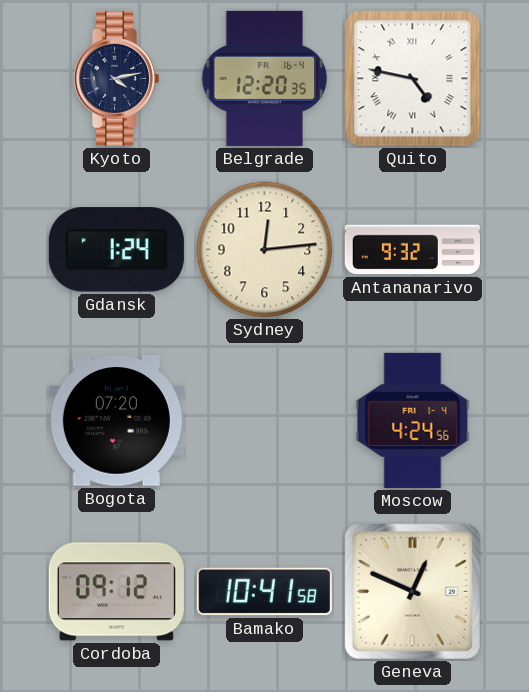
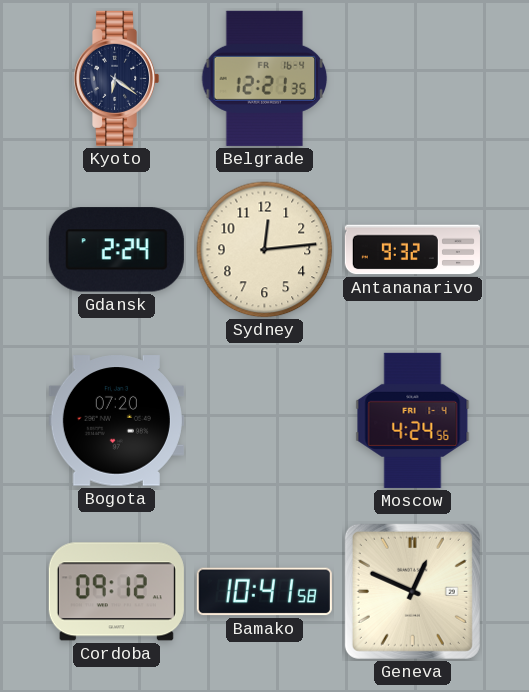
Kyoto: 4:13 -> 6:21
Belgrade: 12:20 -> 12:21
Quito: 4:47 -> none
Gdansk: 1:24 -> 2:24
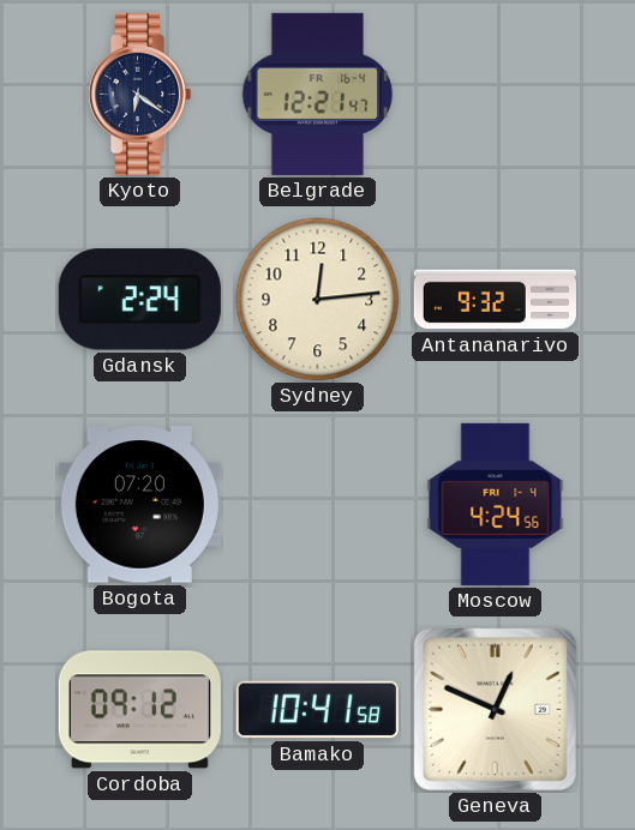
Belgrade: 12:21:35 -> 12:21:47
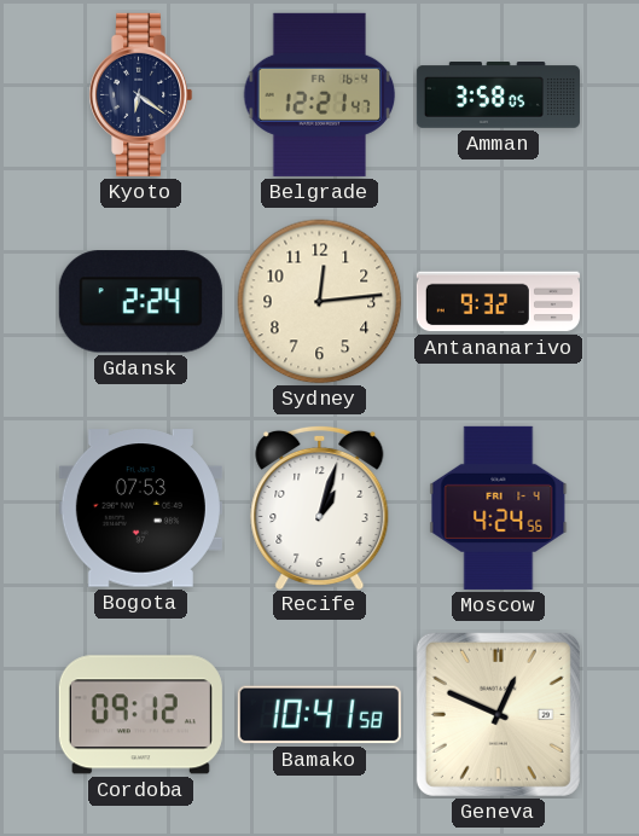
Amman: none -> 3:58
Bogota: 07:20 -> 07:53
Recife: none -> 1:03
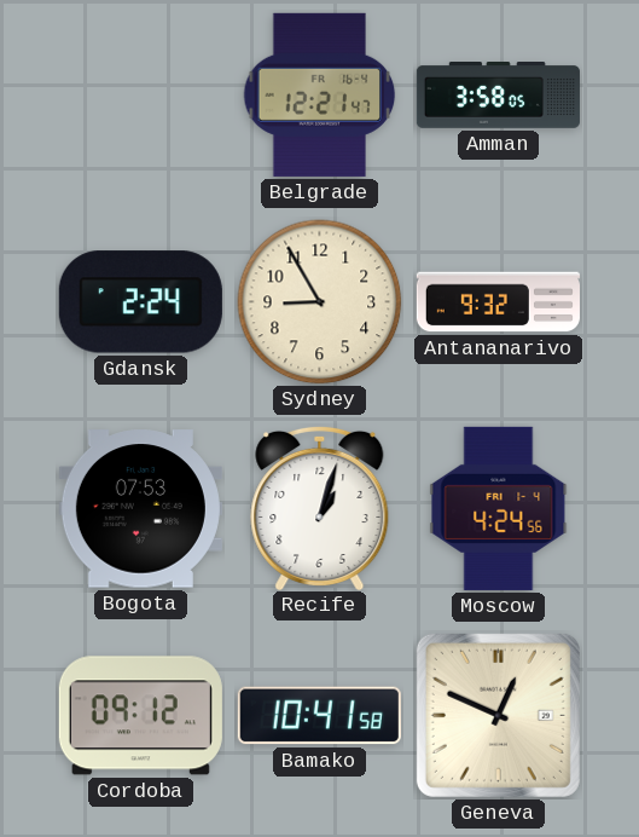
Kyoto: 6:21 -> none
Sydney: 12:14 -> 8:55
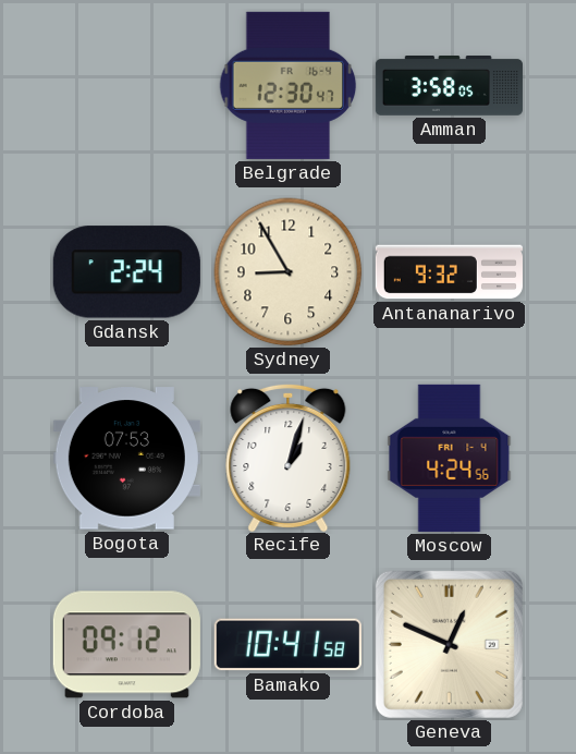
Belgrade: 12:21 -> 12:30
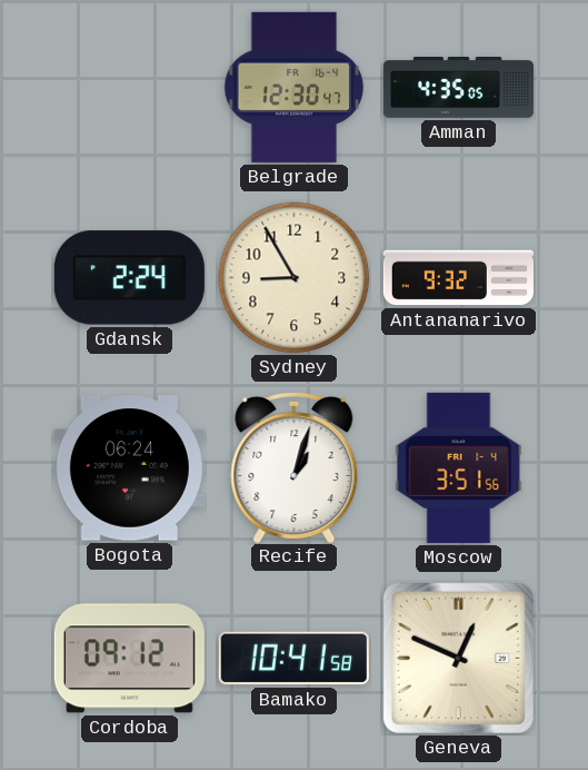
Amman: 3:58 -> 4:35
Bogota: 07:53 -> 06:24
Moscow: 4:24 -> 3:51
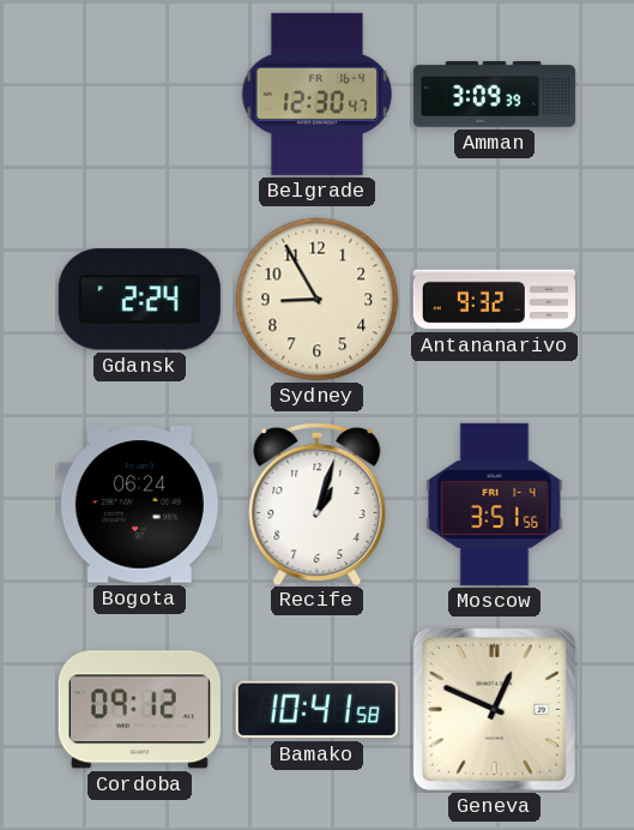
Amman: 4:35 -> 3:09
